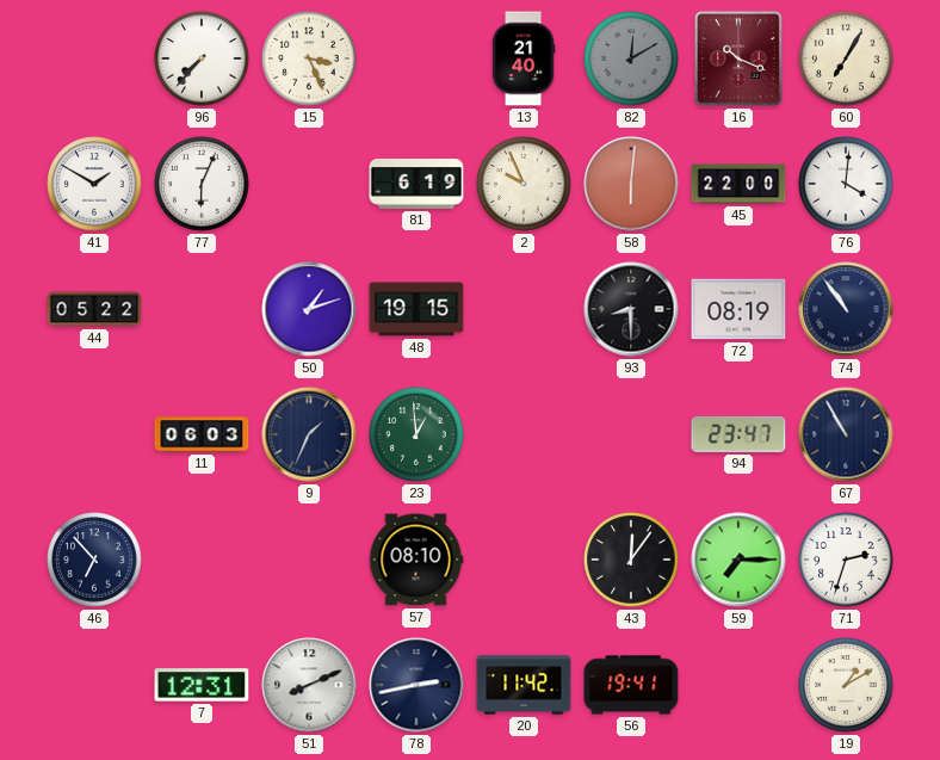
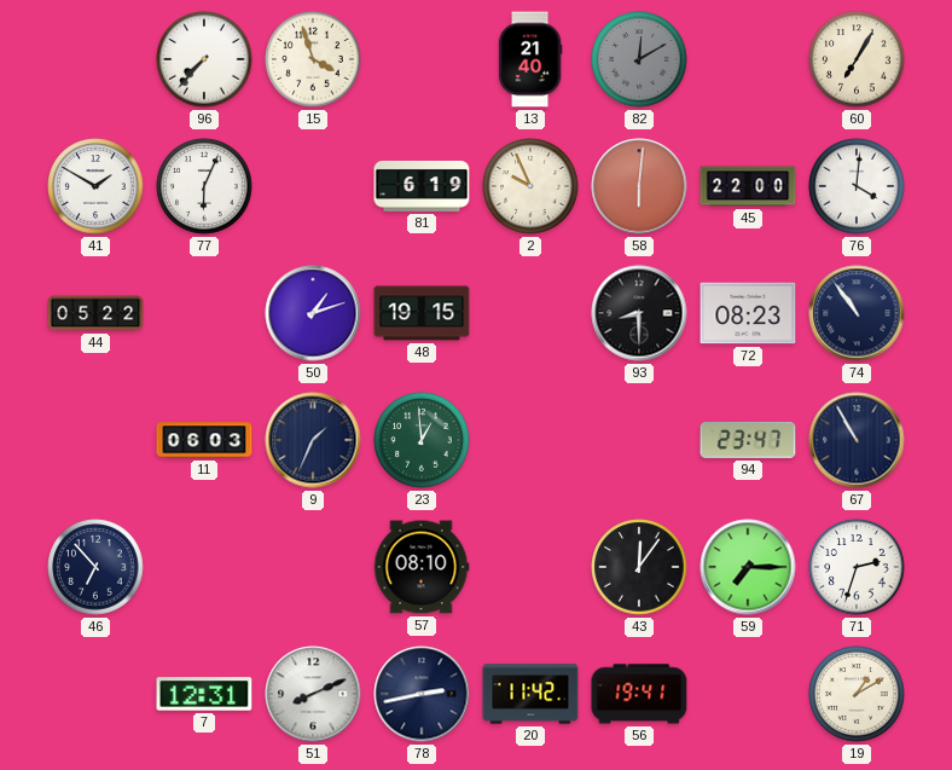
15: 3:26 -> 3:57
16: 10:19 -> none
72: 08:19 -> 08:23
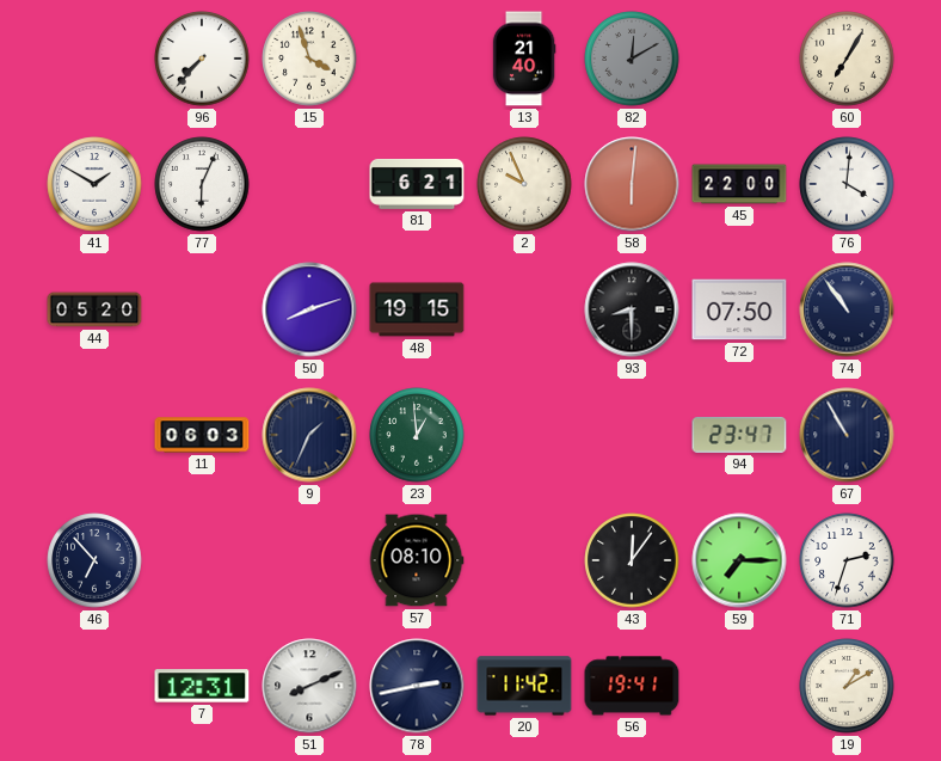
81: 6:19 -> 6:21
44: 05:22 -> 05:20
50: 1:12 -> 8:12
72: 08:23 -> 07:50
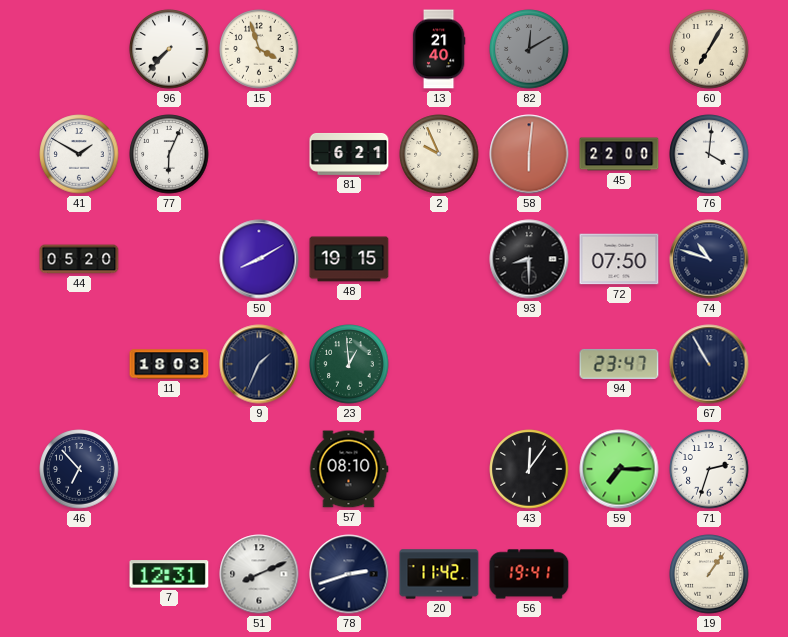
50: 8:12 -> 8:10
74: 10:54 -> 10:48
11: 06:03 -> 18:03
78: 2:43 -> 2:42
19: 1:10 -> 1:06
